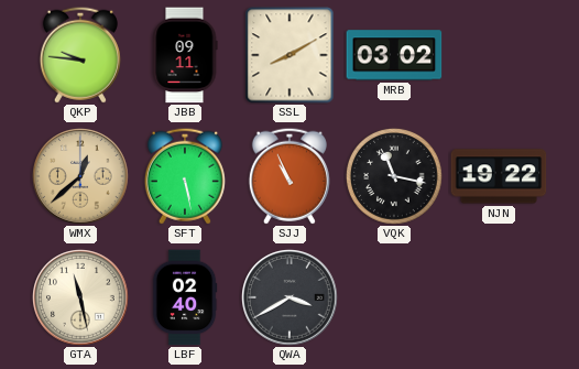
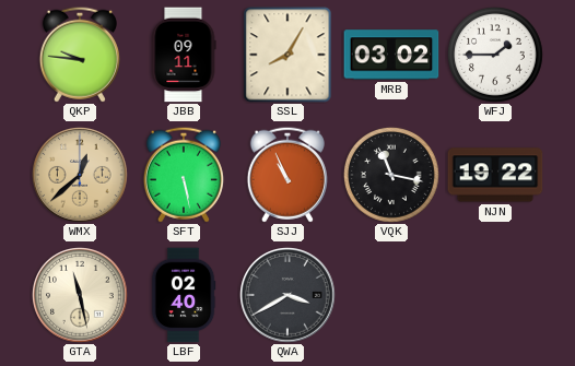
SSL: 8:10 -> 8:05
WFJ: none -> 1:45
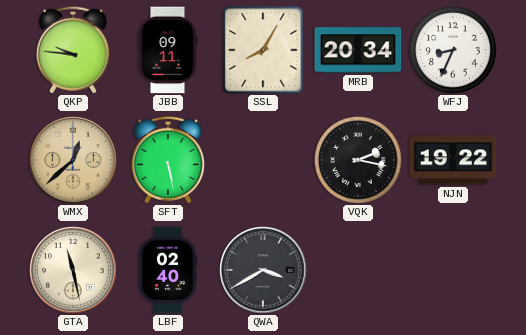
MRB: 03:02 -> 20:34
WFJ: 1:45 -> 8:34
SJJ: 10:56 -> none
VQK: 11:17 -> 2:17
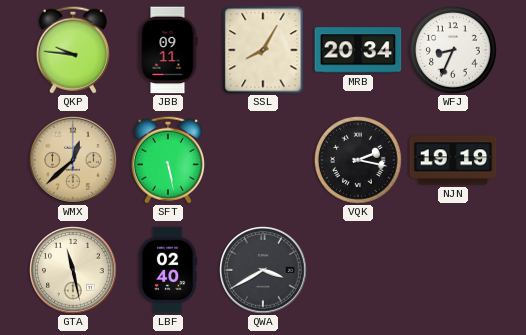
NJN: 19:22 -> 19:19
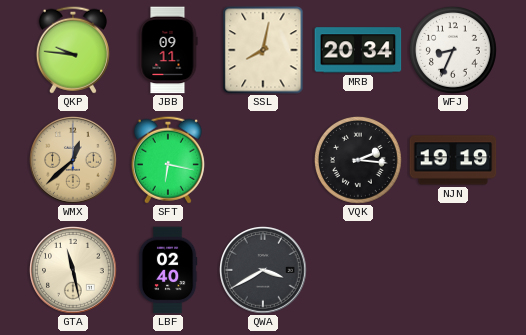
SSL: 8:05 -> 8:02
SFT: 5:28 -> 6:17
VQK: 2:17 -> 2:16
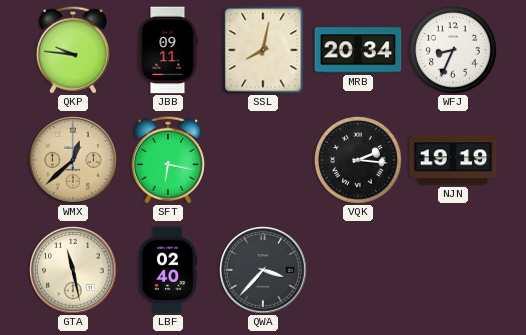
QWA: 3:40 -> 3:37
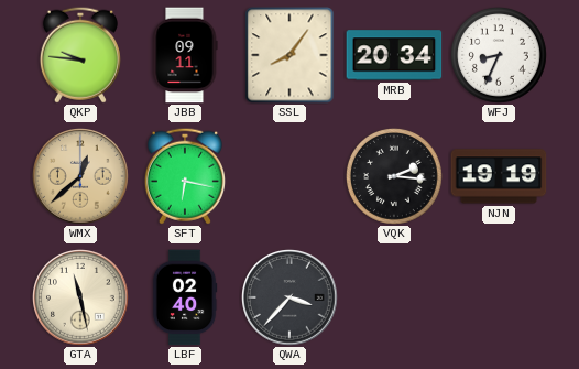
SSL: 8:02 -> 8:06
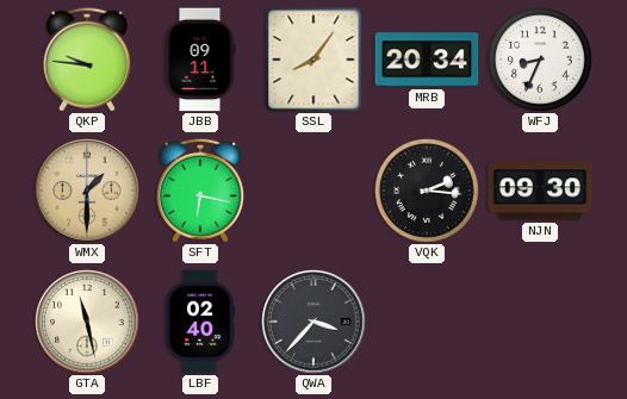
WMX: 12:38 -> 1:30
NJN: 19:19 -> 09:30
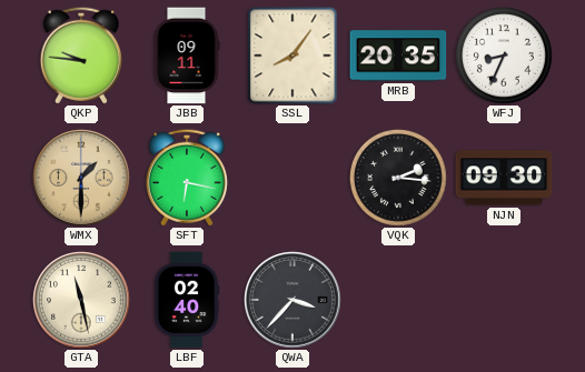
MRB: 20:34 -> 20:35
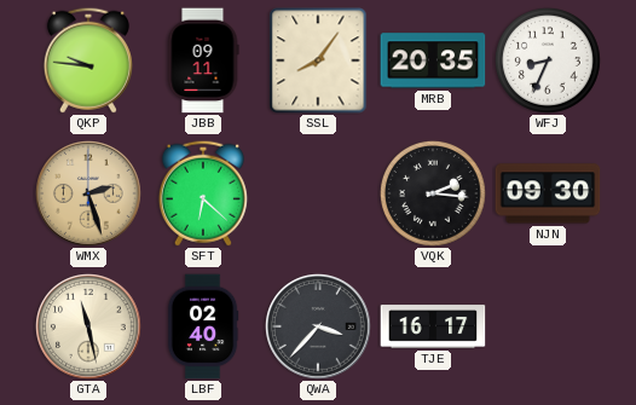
WMX: 1:30 -> 2:27
SFT: 6:17 -> 6:22
TJE: none -> 16:17
